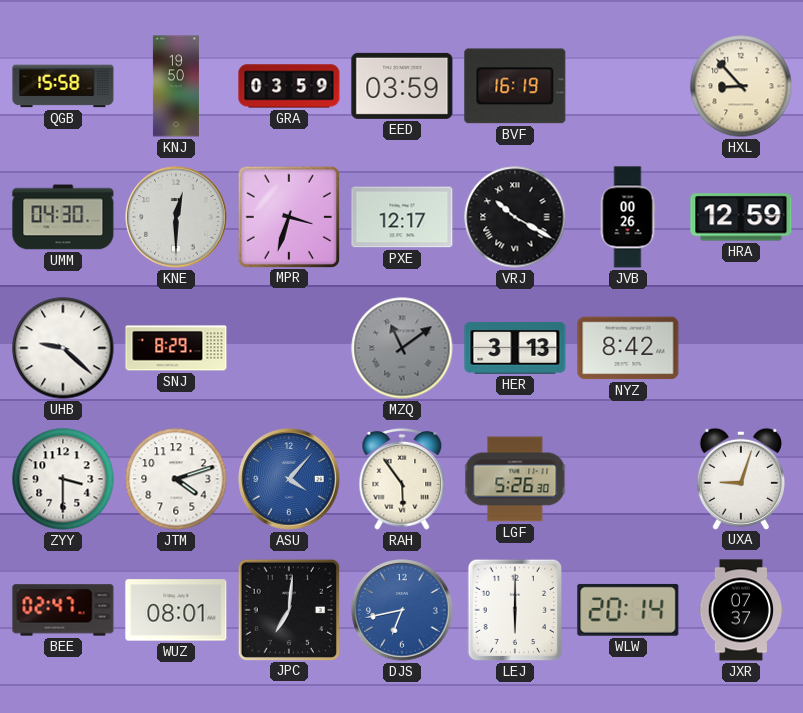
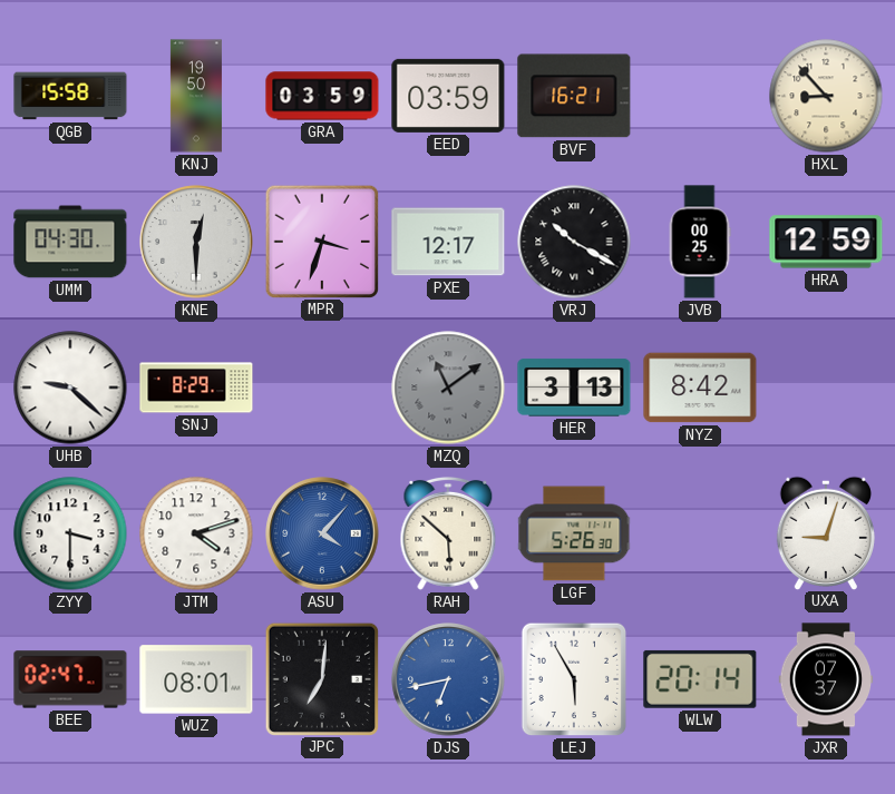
BVF: 16:19 -> 16:21
JVB: 00:26 -> 00:25
RAH: 5:54 -> 5:52
LEJ: 6:00 -> 5:55
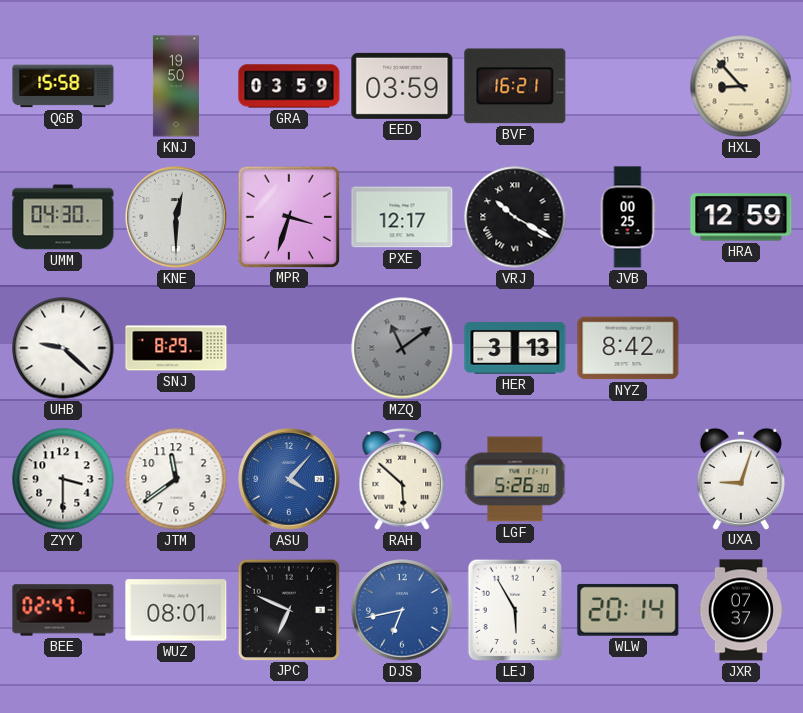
JTM: 4:12 -> 11:39
JPC: 7:01 -> 6:49
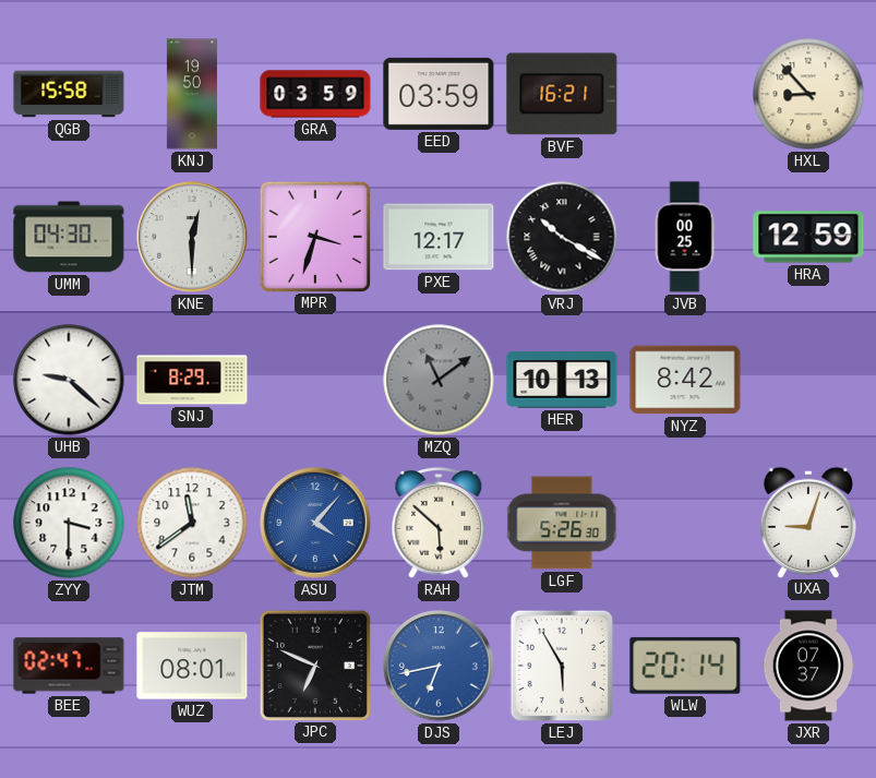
HER: 3:13 -> 10:13
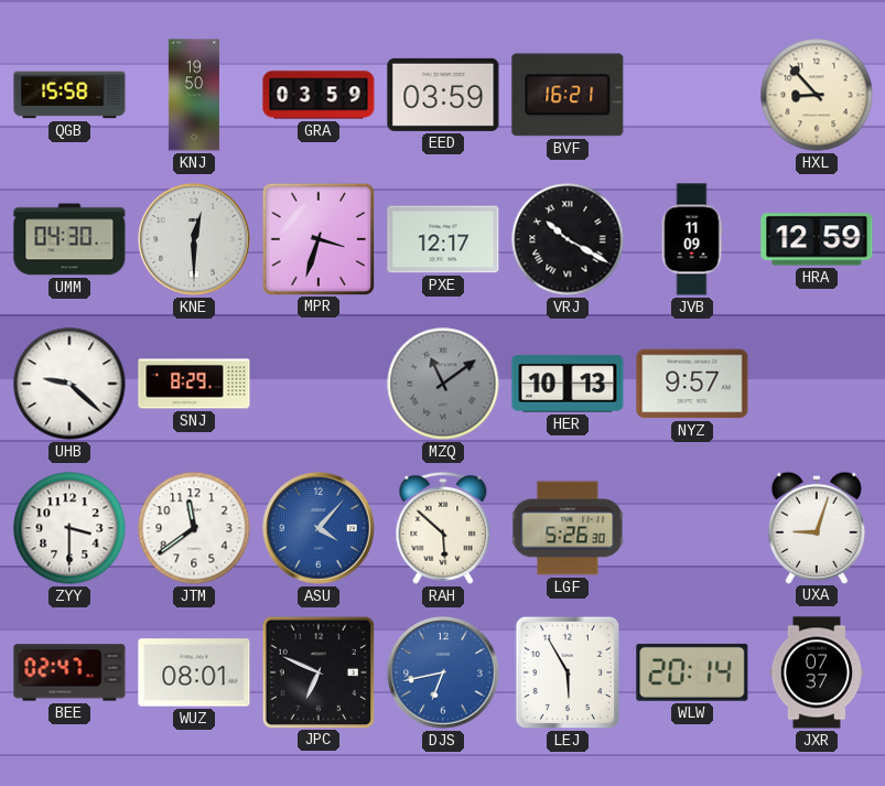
JVB: 00:25 -> 11:09
NYZ: 8:42 -> 9:57
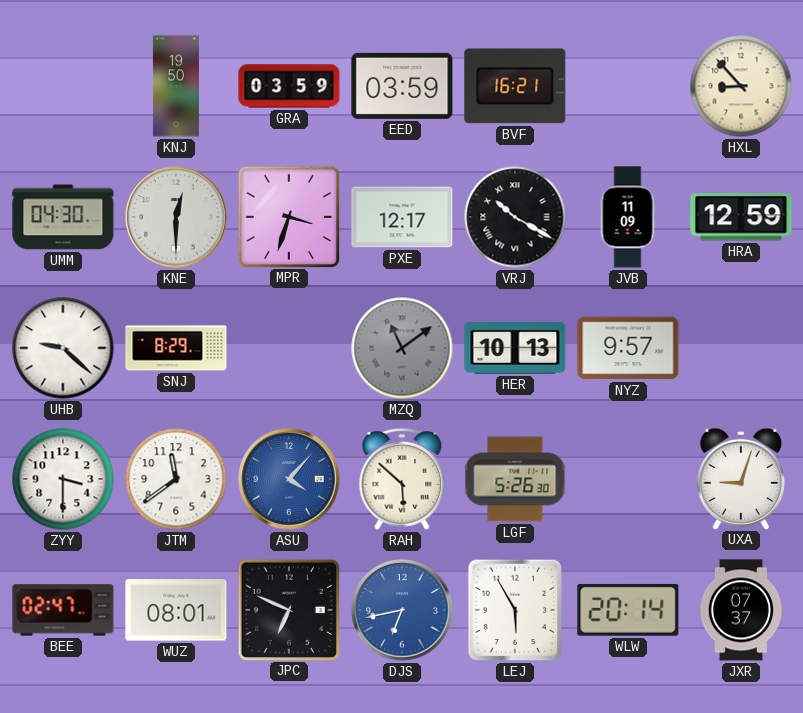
QGB: 15:58 -> none
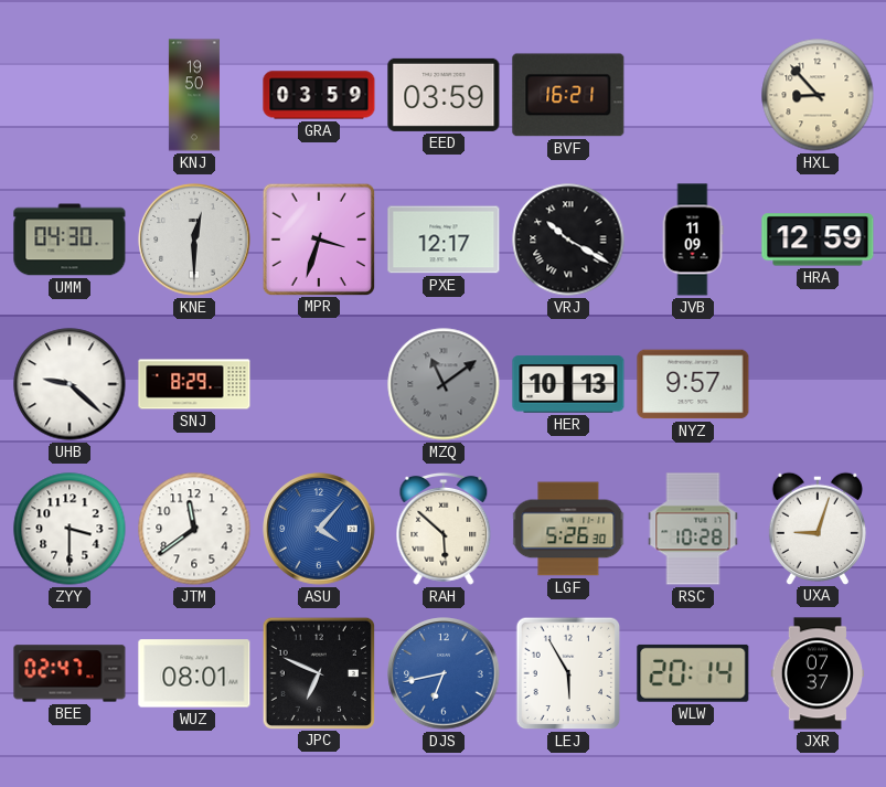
RSC: none -> 10:28
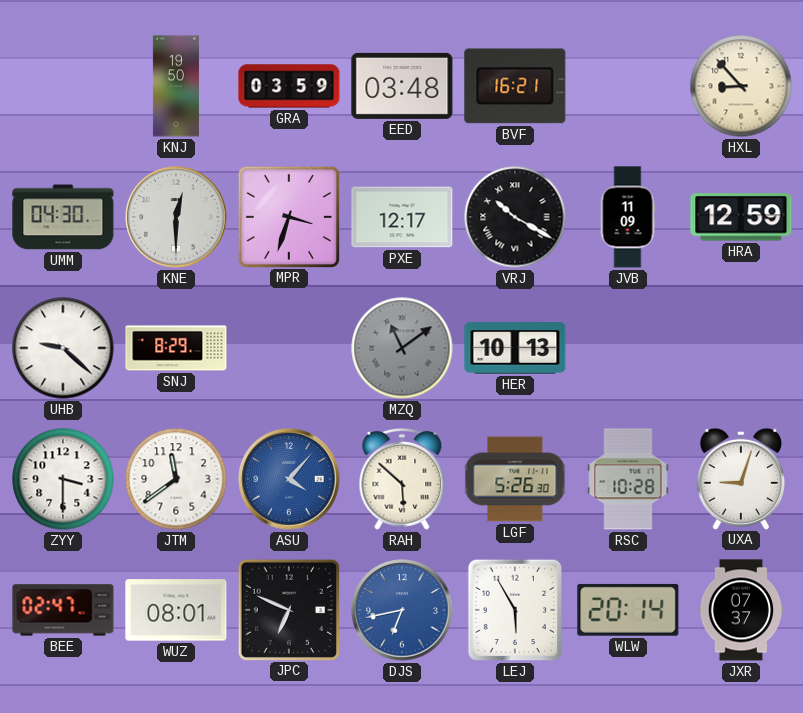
EED: 03:59 -> 03:48
NYZ: 9:57 -> none
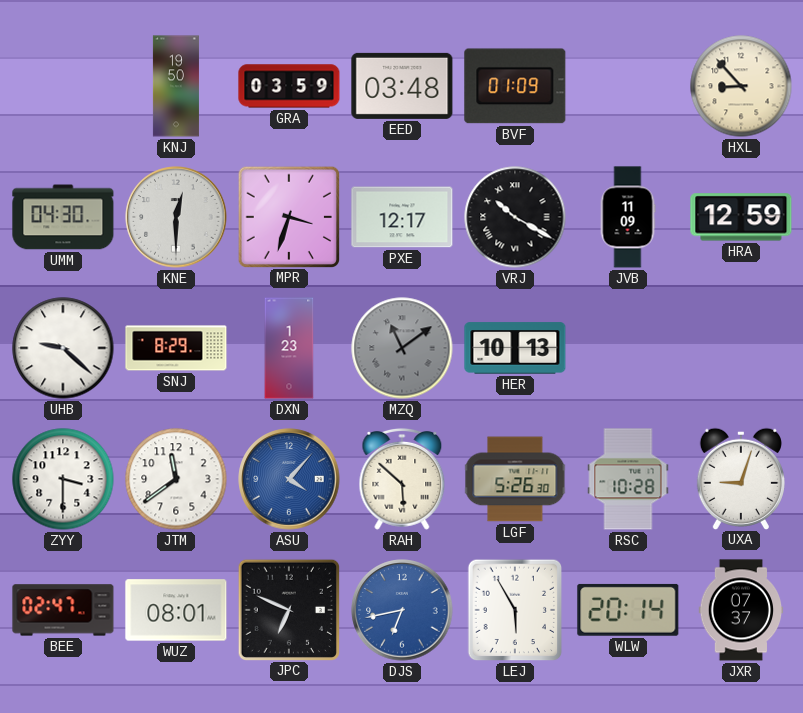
BVF: 16:21 -> 01:09
DXN: none -> 1:23
